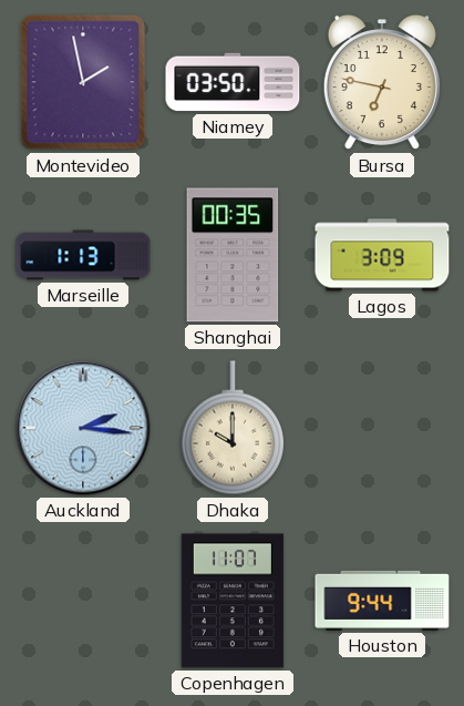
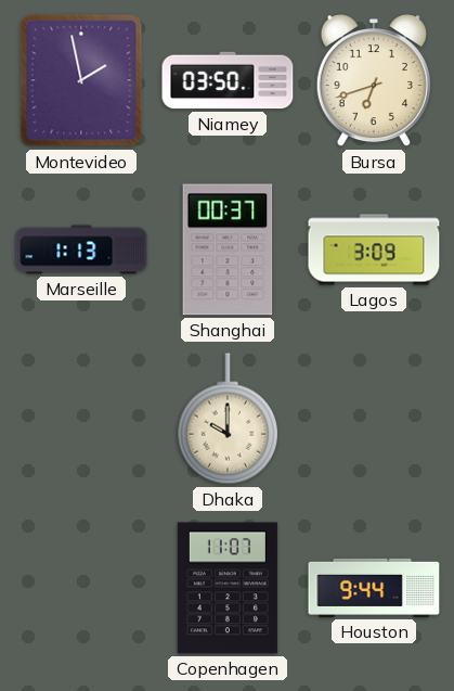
Bursa: 6:47 -> 6:42
Shanghai: 00:35 -> 00:37
Auckland: 2:16 -> none
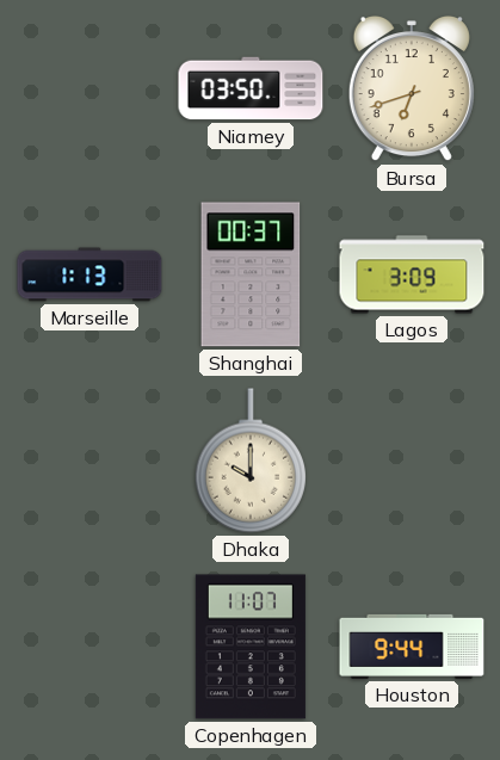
Montevideo: 1:58 -> none
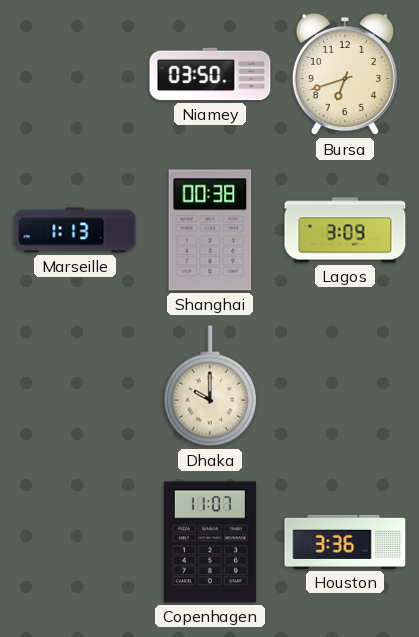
Shanghai: 00:37 -> 00:38
Houston: 9:44 -> 3:36
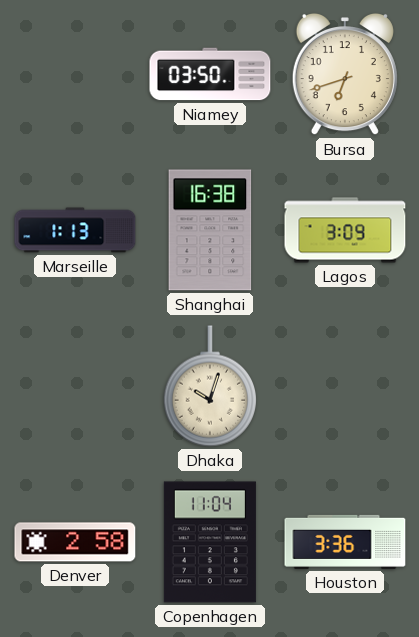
Shanghai: 00:38 -> 16:38
Dhaka: 10:00 -> 10:03
Denver: none -> 2:58
Copenhagen: 11:07 -> 11:04
